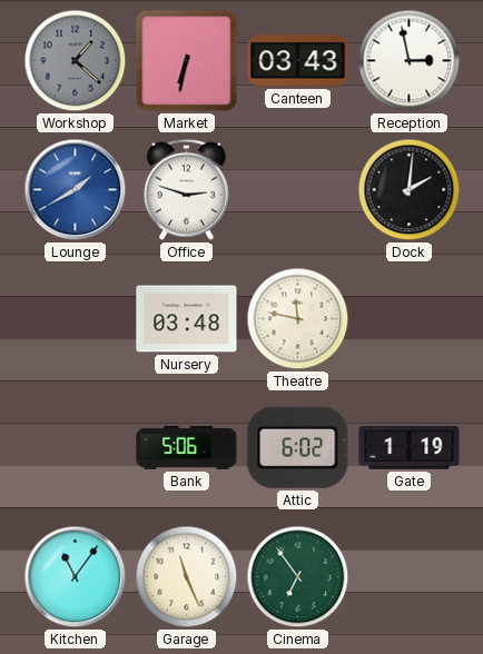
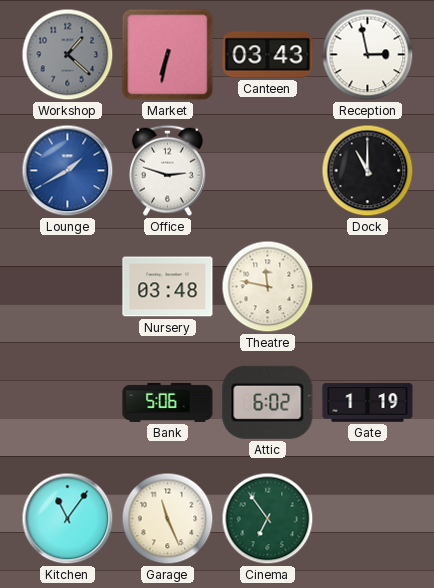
Dock: 2:01 -> 11:00
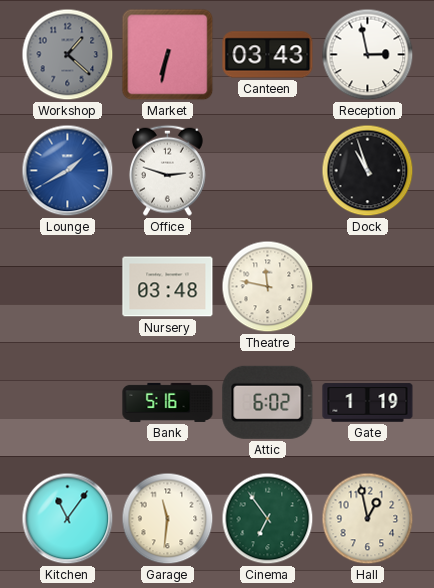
Dock: 11:00 -> 10:57
Bank: 5:06 -> 5:16
Garage: 11:26 -> 11:31
Hall: none -> 12:58
